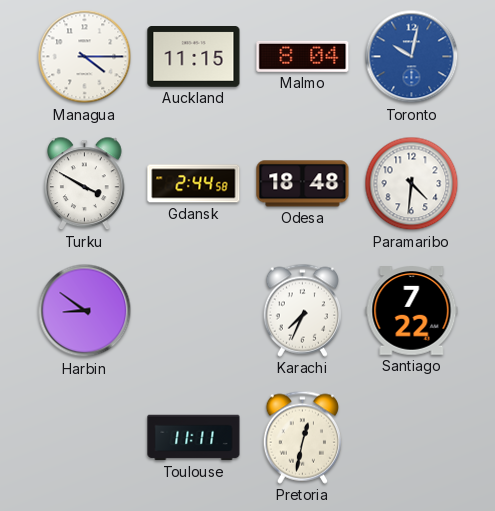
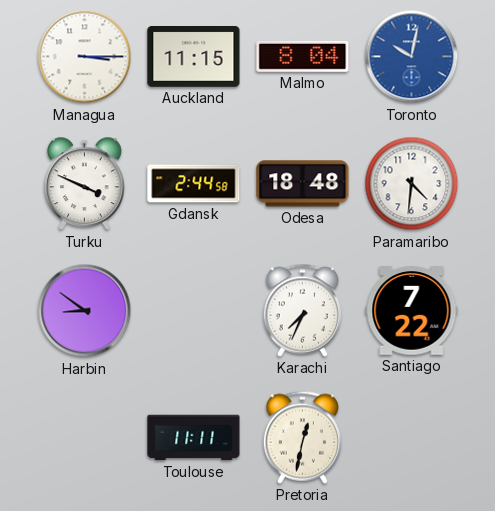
Managua: 4:15 -> 3:15
Turku: 3:50 -> 3:49
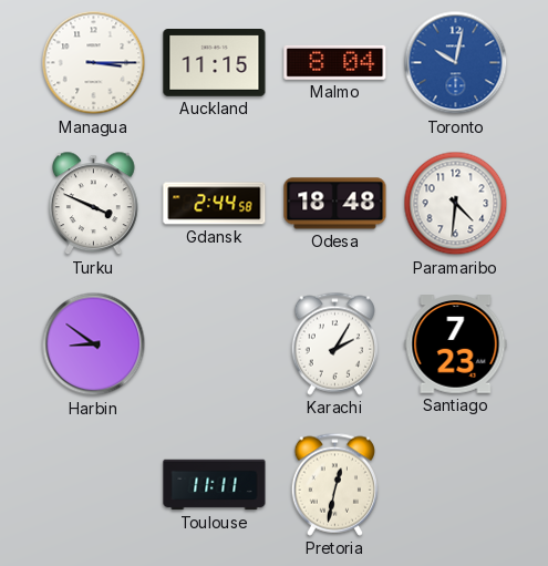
Karachi: 7:34 -> 2:05
Santiago: 7:22 -> 7:23
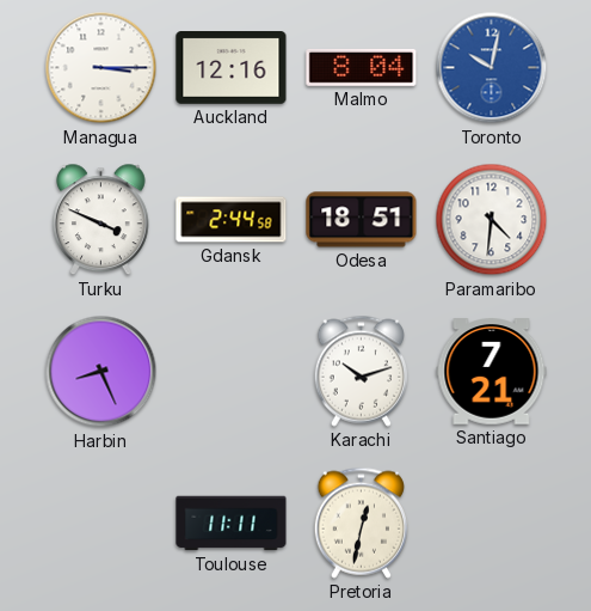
Auckland: 11:15 -> 12:16
Odesa: 18:48 -> 18:51
Harbin: 8:51 -> 8:26
Karachi: 2:05 -> 10:12
Santiago: 7:23 -> 7:21
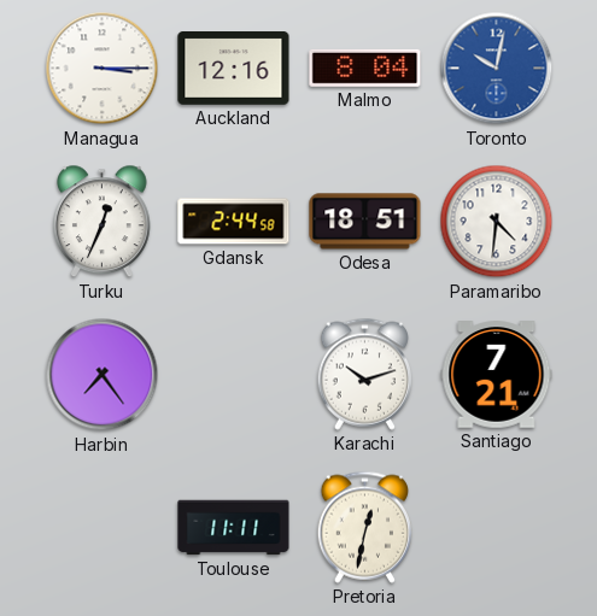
Turku: 3:49 -> 12:34
Harbin: 8:26 -> 7:24
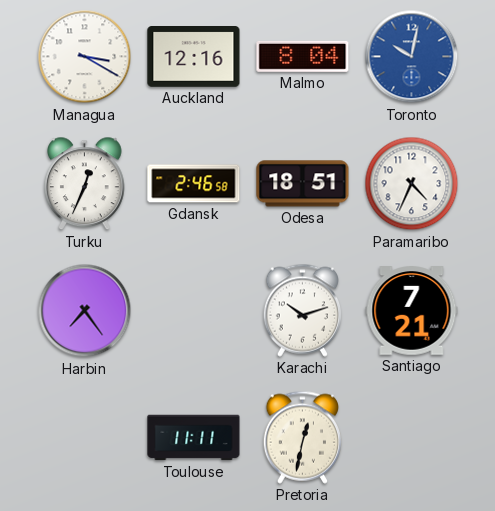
Managua: 3:15 -> 3:20
Gdansk: 2:44 -> 2:46
Paramaribo: 4:31 -> 4:34
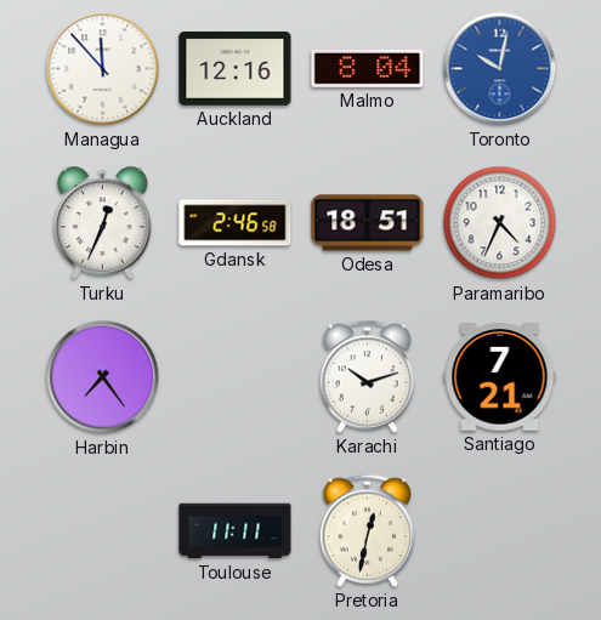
Managua: 3:20 -> 11:53
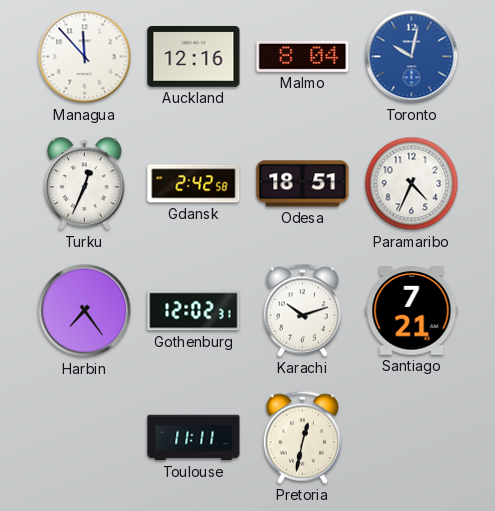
Gdansk: 2:46 -> 2:42
Gothenburg: none -> 12:02
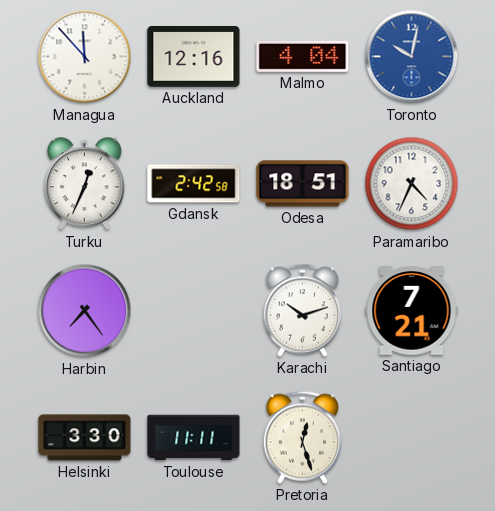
Malmo: 8:04 -> 4:04
Gothenburg: 12:02 -> none
Helsinki: none -> 3:30
Pretoria: 12:32 -> 12:27
